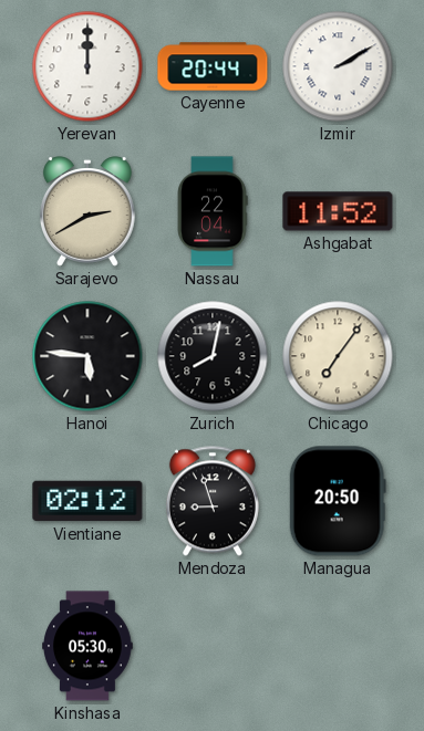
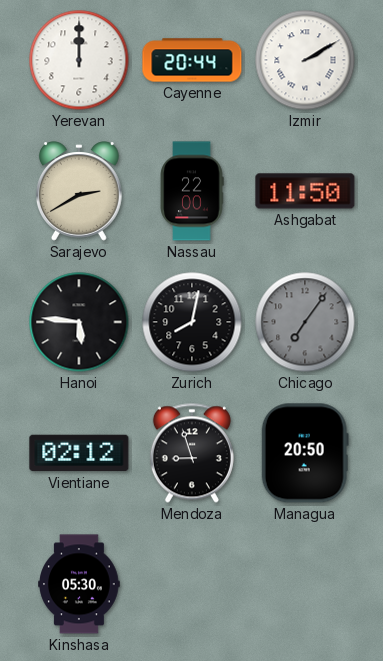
Nassau: 22:04 -> 22:00
Ashgabat: 11:52 -> 11:50
Chicago dial: cream -> grey
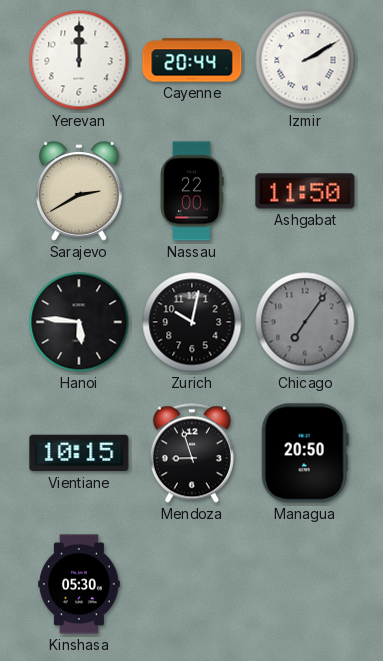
Zurich: 8:02 -> 10:02
Vientiane: 02:12 -> 10:15
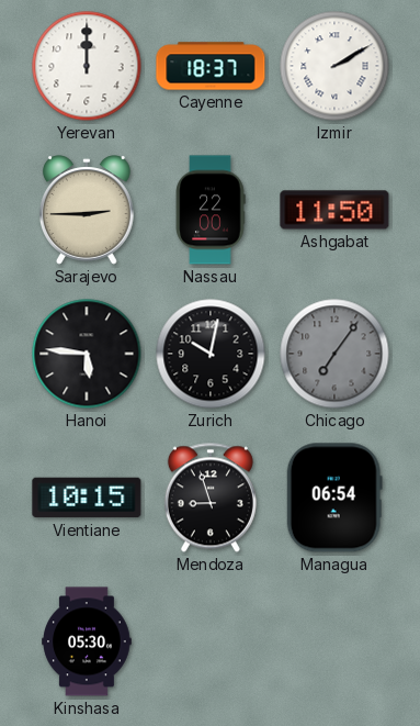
Cayenne: 20:44 -> 18:37
Sarajevo: 2:40 -> 2:45
Managua: 20:50 -> 06:54
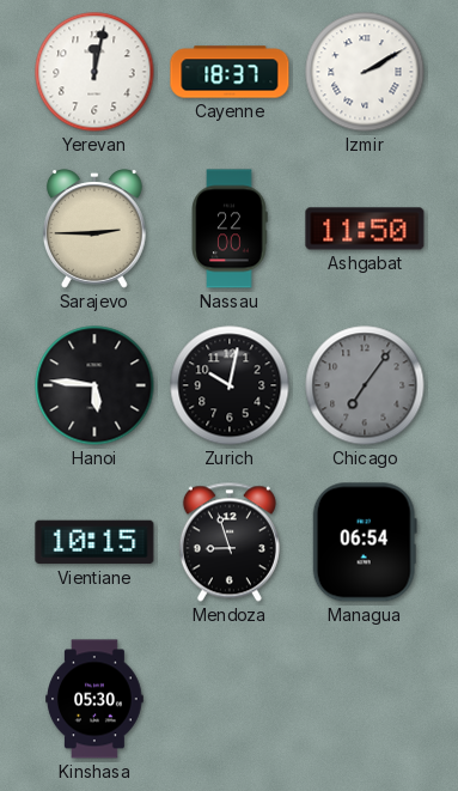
Yerevan: 12:00 -> 12:02
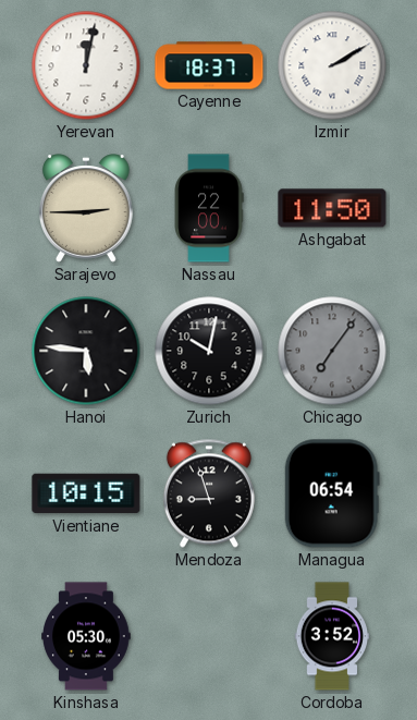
Cordoba: none -> 3:52
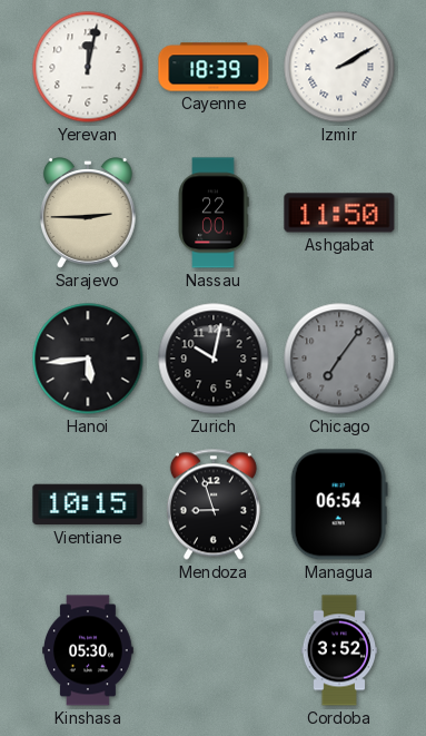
Cayenne: 18:37 -> 18:39
Hanoi: 5:46 -> 5:44
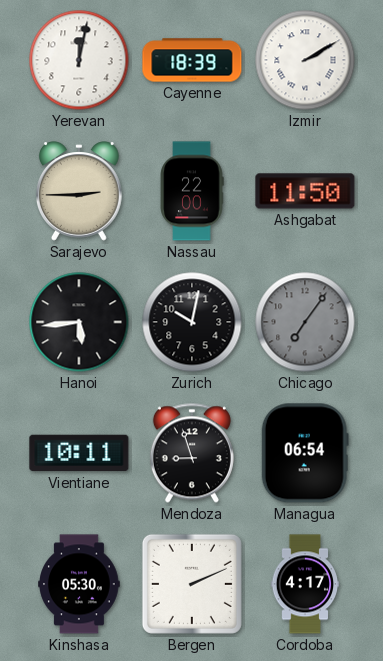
Vientiane: 10:15 -> 10:11
Bergen: none -> 2:11
Cordoba: 3:52 -> 4:17
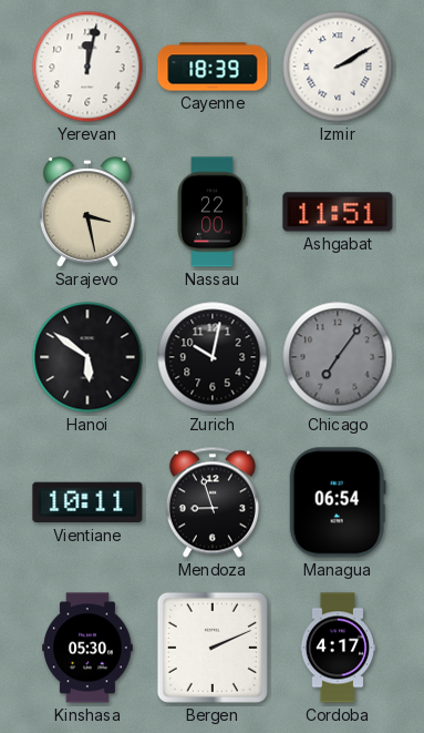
Sarajevo: 2:45 -> 3:28
Ashgabat: 11:50 -> 11:51
Hanoi: 5:44 -> 5:51
